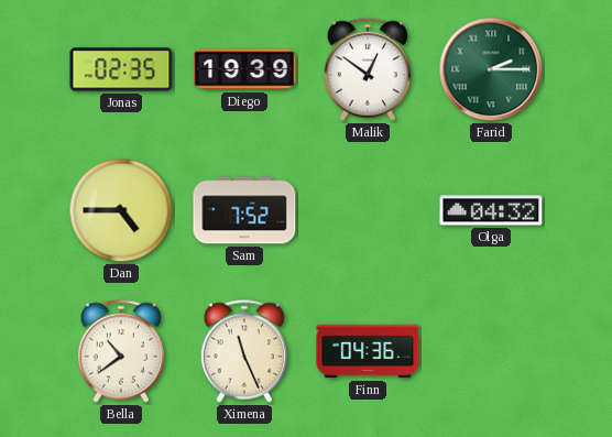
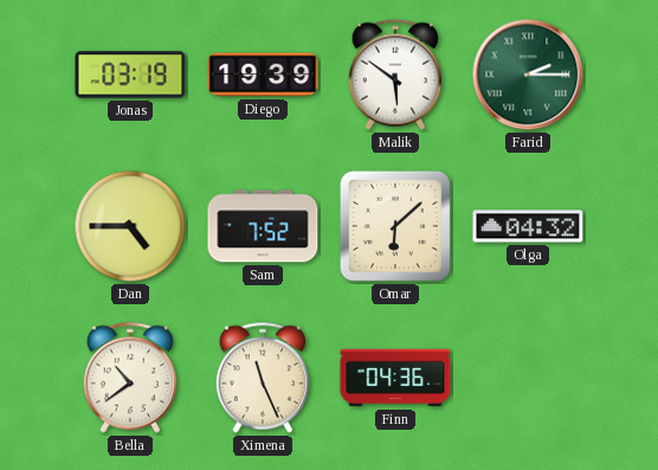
Jonas: 02:35 -> 03:19
Malik: 12:51 -> 5:51
Omar: none -> 6:08
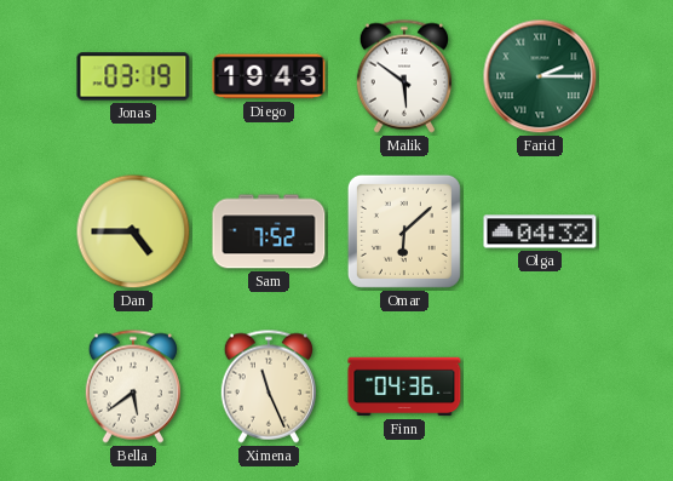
Diego: 19:39 -> 19:43
Bella: 10:39 -> 5:39
